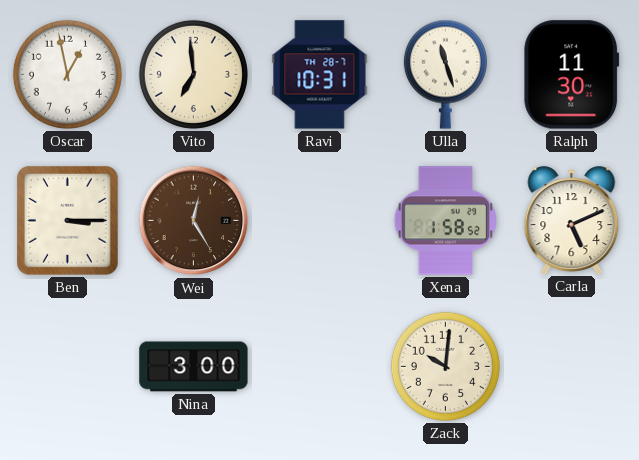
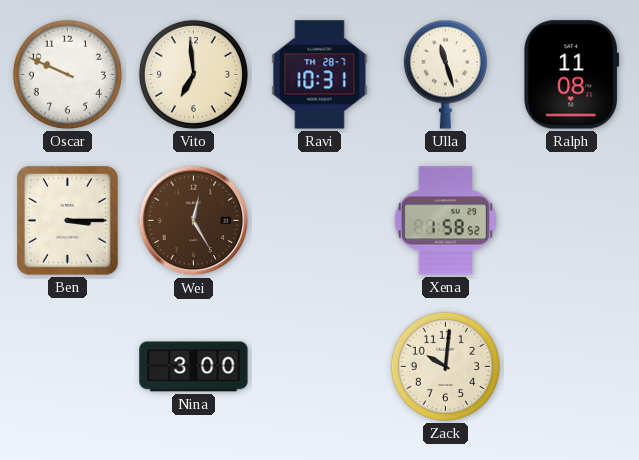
Oscar: 12:58 -> 9:49
Ralph: 11:30 -> 11:08
Carla: 5:11 -> none
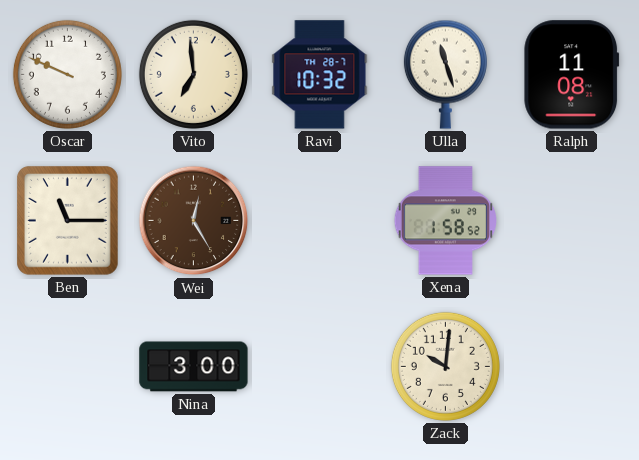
Ravi: 10:31 -> 10:32
Ben: 3:15 -> 11:15
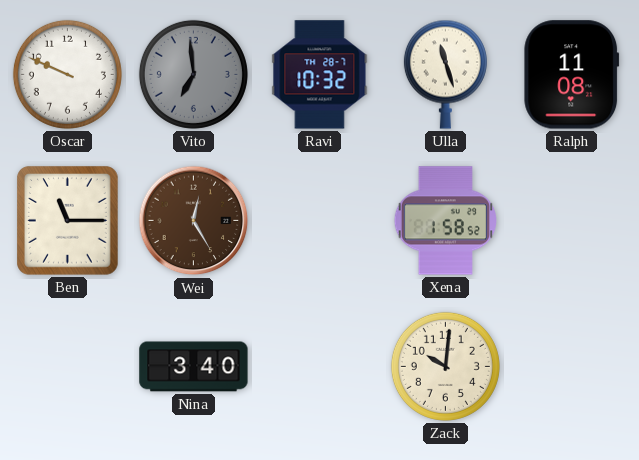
Vito dial: cream -> grey
Nina: 3:00 -> 3:40
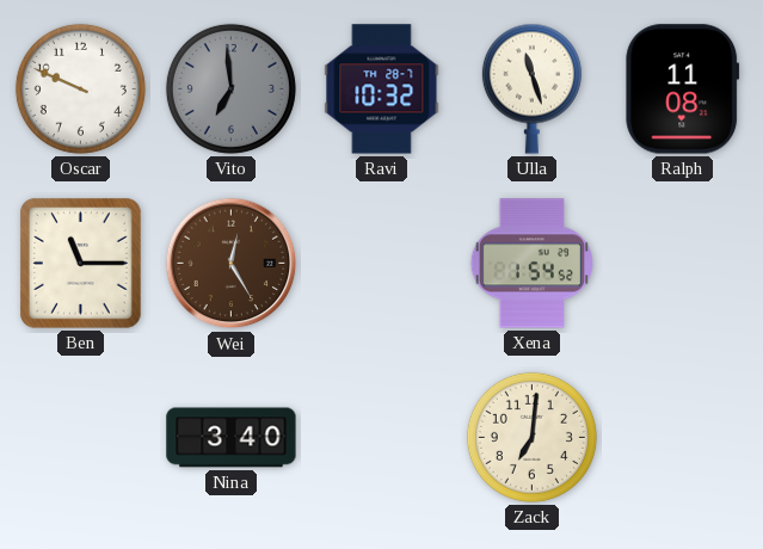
Xena: 1:58 -> 1:54
Zack: 10:01 -> 7:01
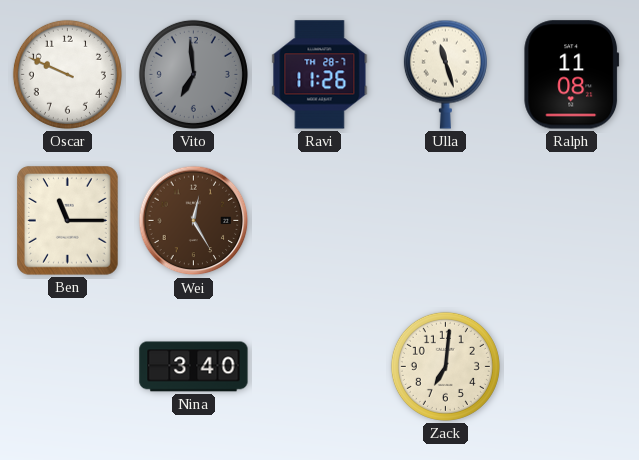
Ravi: 10:32 -> 11:26
Xena: 1:54 -> none
